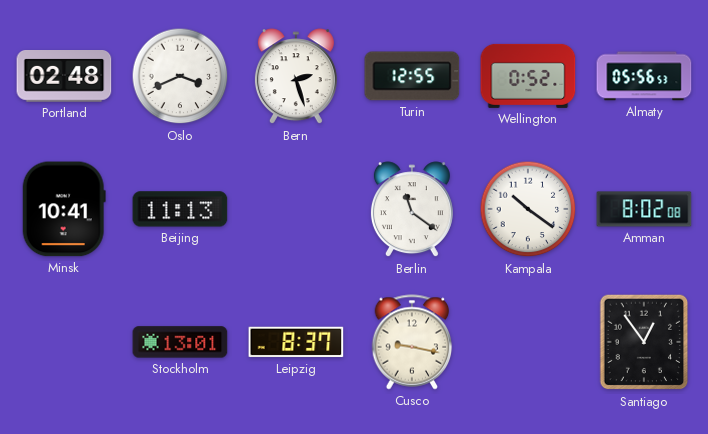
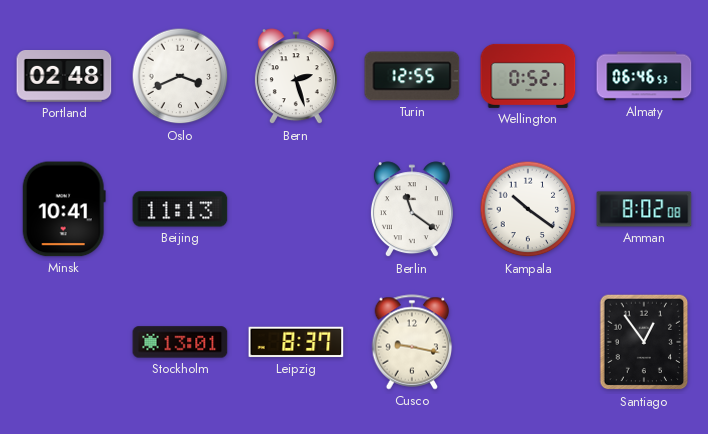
Almaty: 05:56 -> 06:46
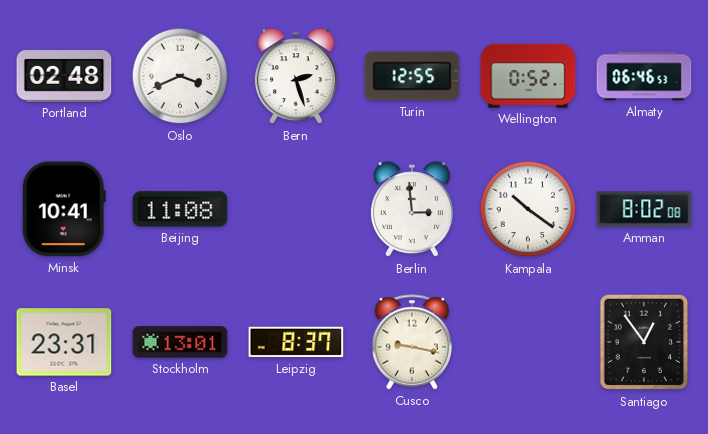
Beijing: 11:13 -> 11:08
Berlin: 11:21 -> 2:59
Basel: none -> 23:31
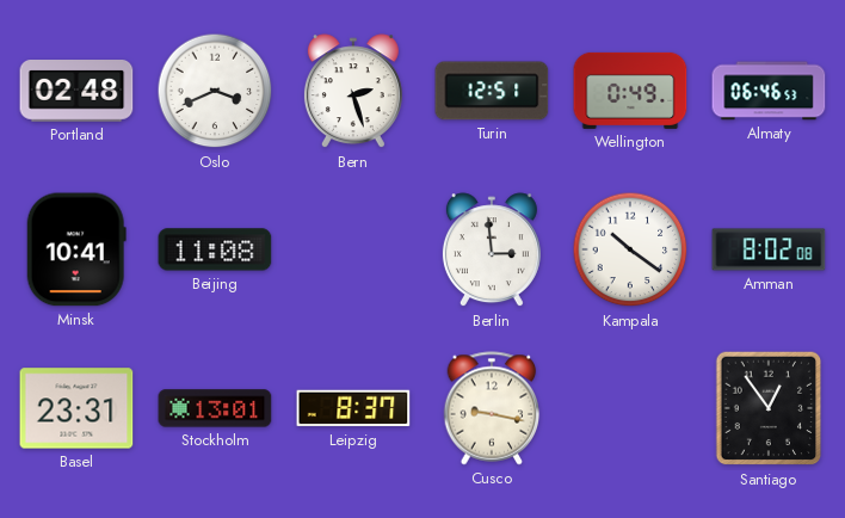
Turin: 12:55 -> 12:51
Wellington: 0:52 -> 0:49
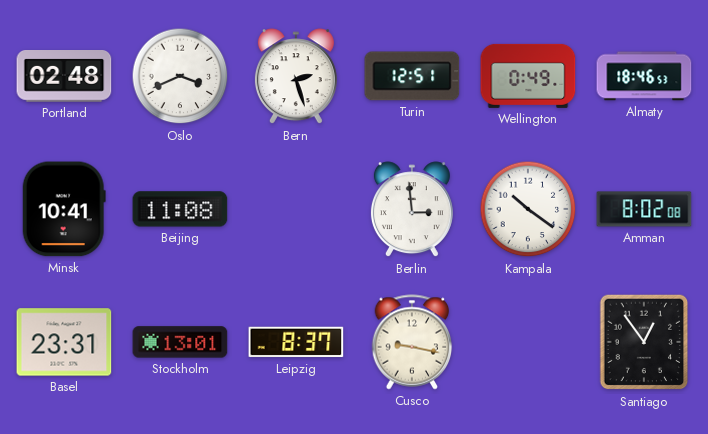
Almaty: 06:46 -> 18:46
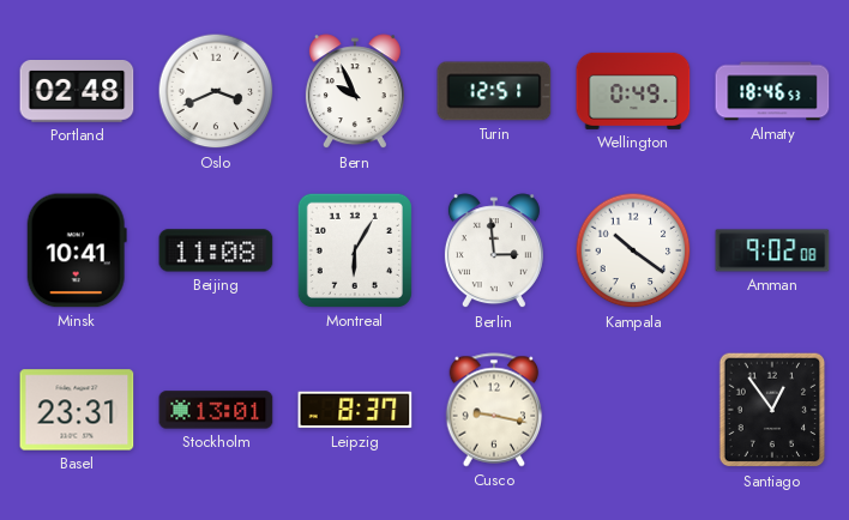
Bern: 2:27 -> 9:56
Montreal: none -> 6:05
Amman: 8:02 -> 9:02
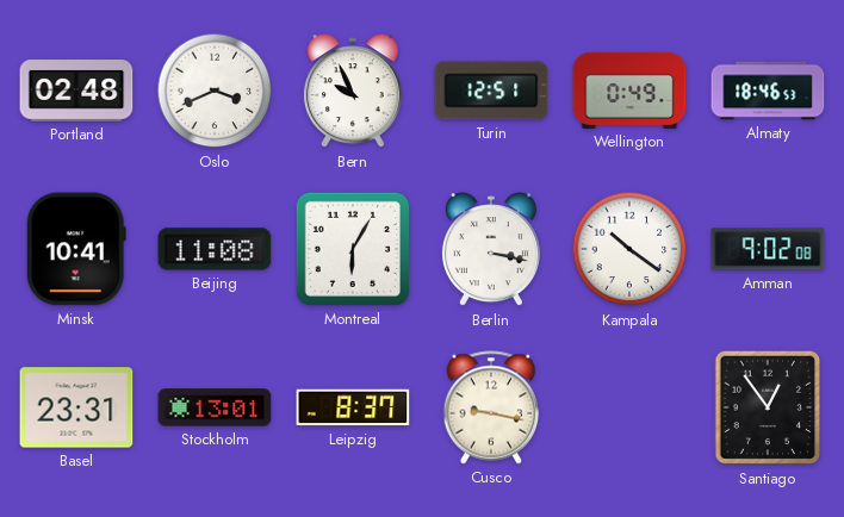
Berlin: 2:59 -> 3:17
